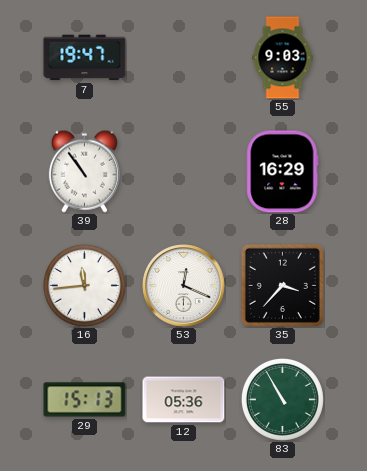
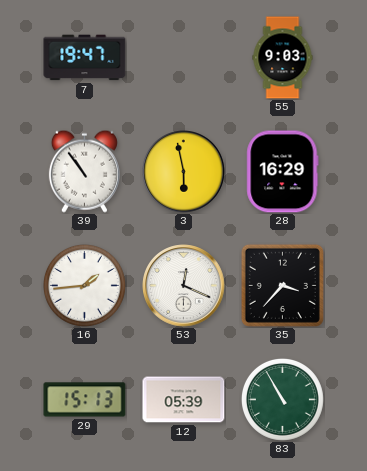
3: none -> 5:58
16: 11:44 -> 1:44
12: 05:36 -> 05:39
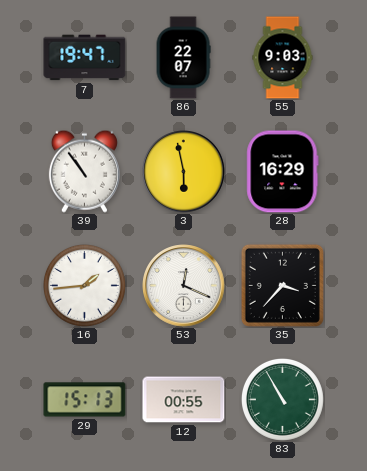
86: none -> 22:07
12: 05:39 -> 00:55
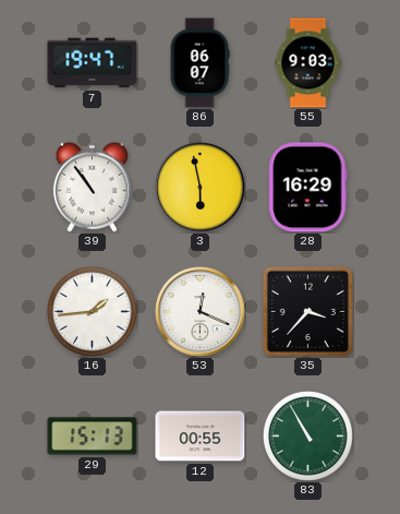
86: 22:07 -> 06:07
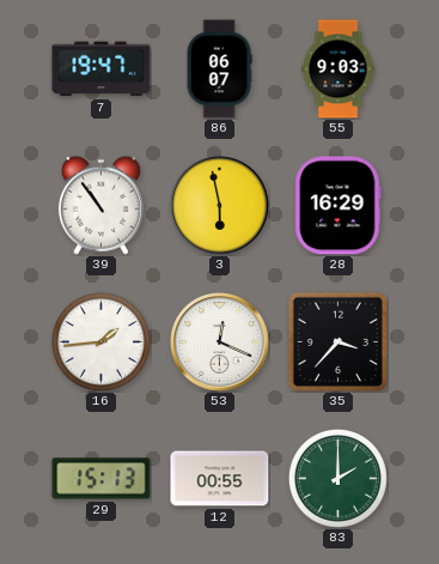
83: 10:55 -> 2:00
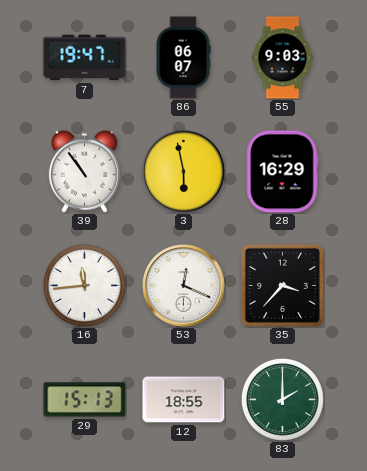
16: 1:44 -> 11:44
12: 00:55 -> 18:55
